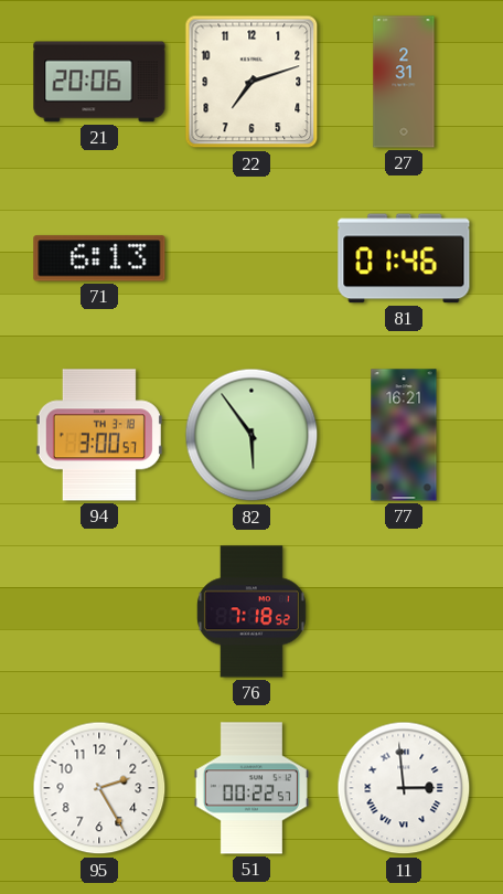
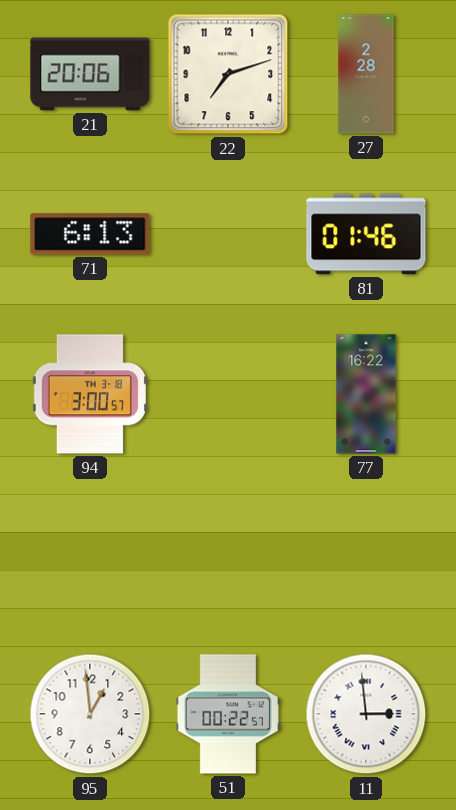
27: 2:31 -> 2:28
82: 5:54 -> none
77: 16:21 -> 16:22
76: 7:18 -> none
95: 2:25 -> 12:59
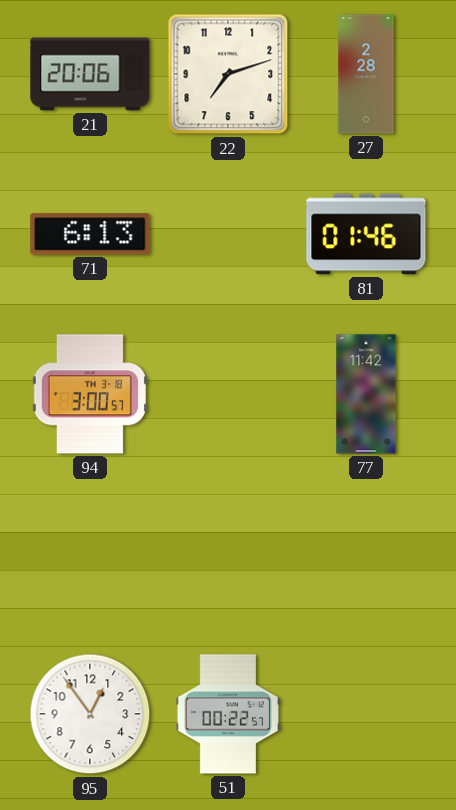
77: 16:22 -> 11:42
95: 12:59 -> 12:54
11: 2:59 -> none
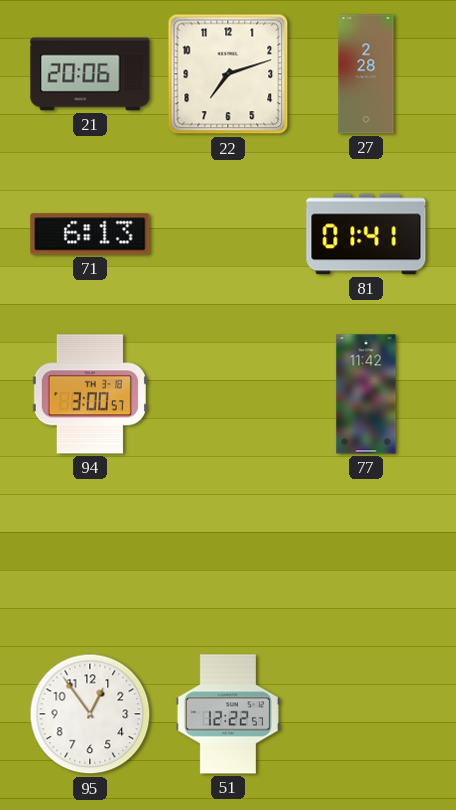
81: 01:46 -> 01:41
51: 00:22 -> 12:22
